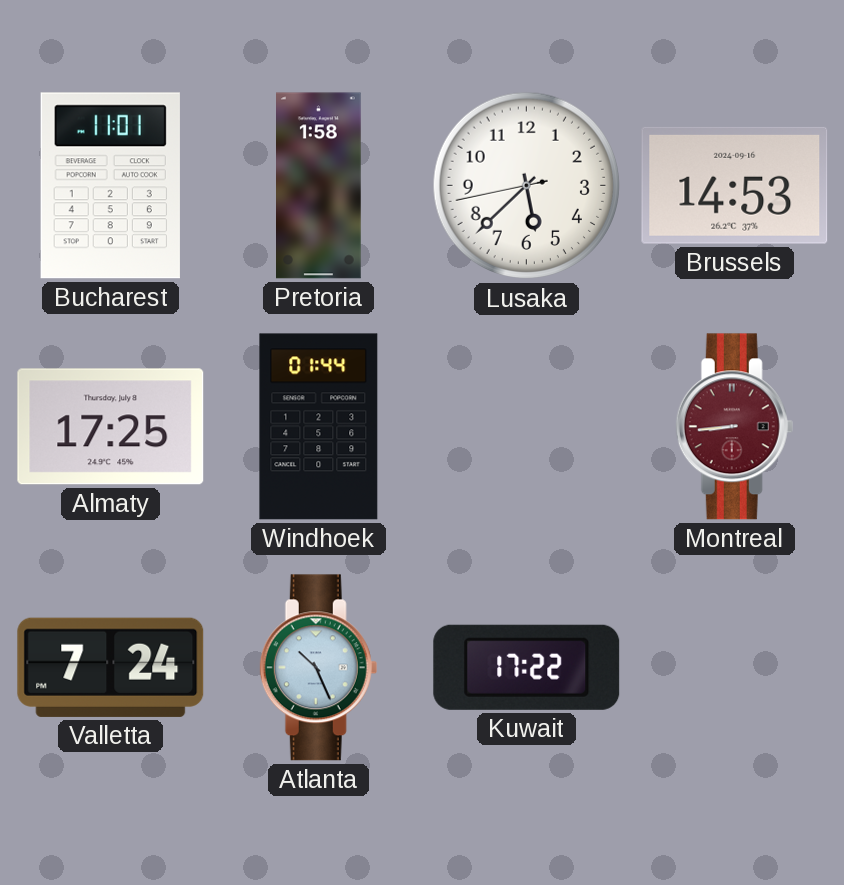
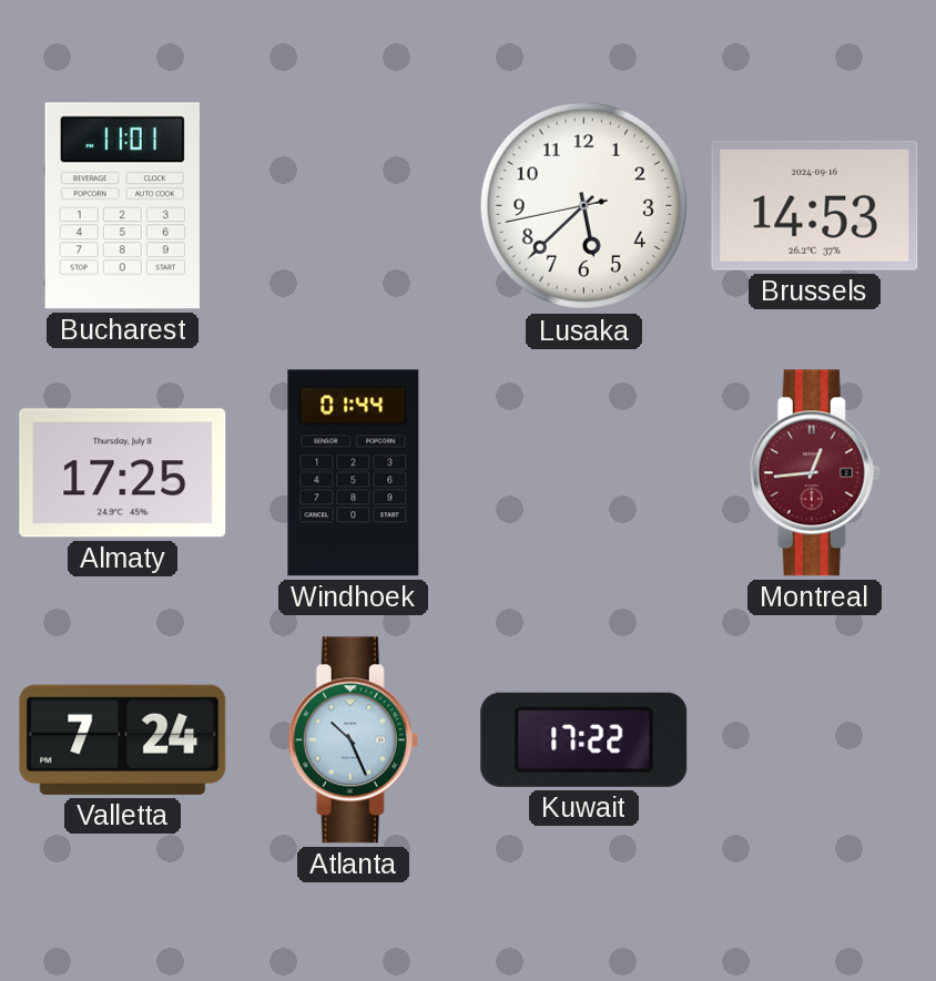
Pretoria: 1:58 -> none
Montreal: 8:44 -> 12:44
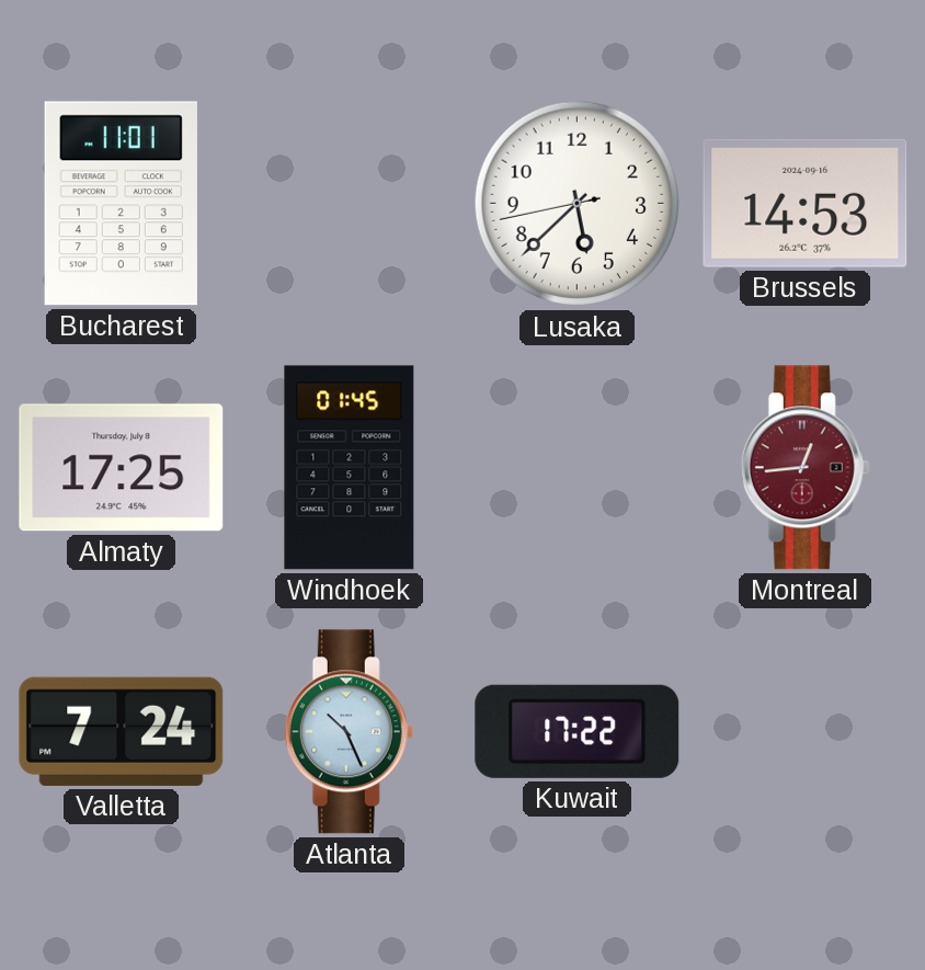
Windhoek: 01:44 -> 01:45
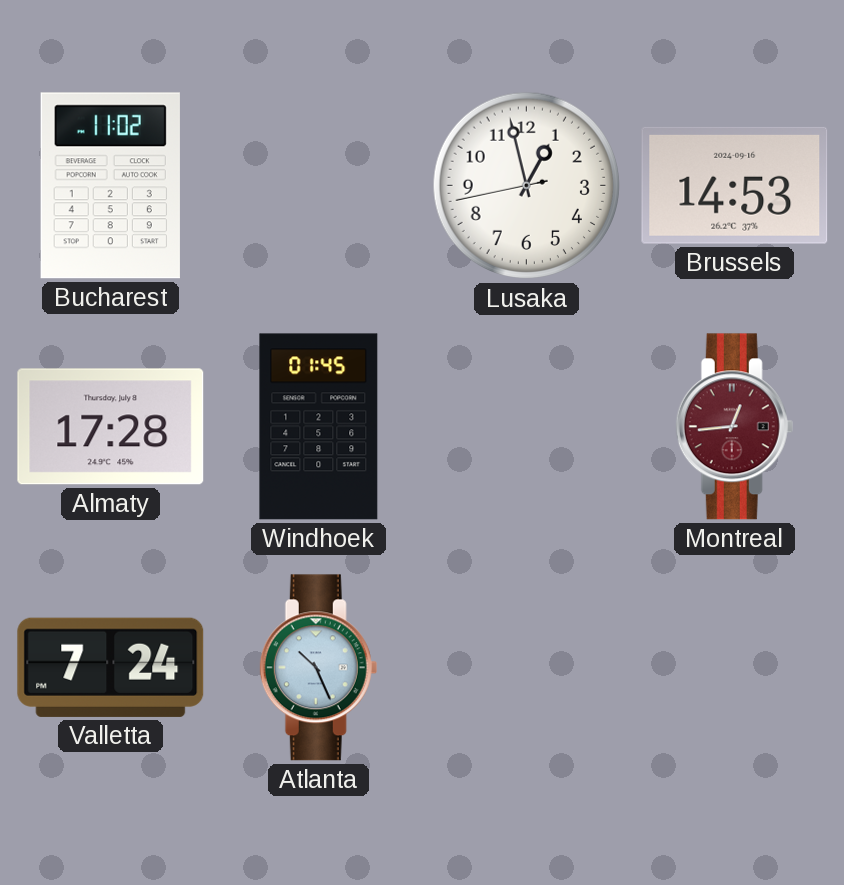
Bucharest: 11:01 -> 11:02
Lusaka: 5:37 -> 12:57
Almaty: 17:25 -> 17:28
Kuwait: 17:22 -> none
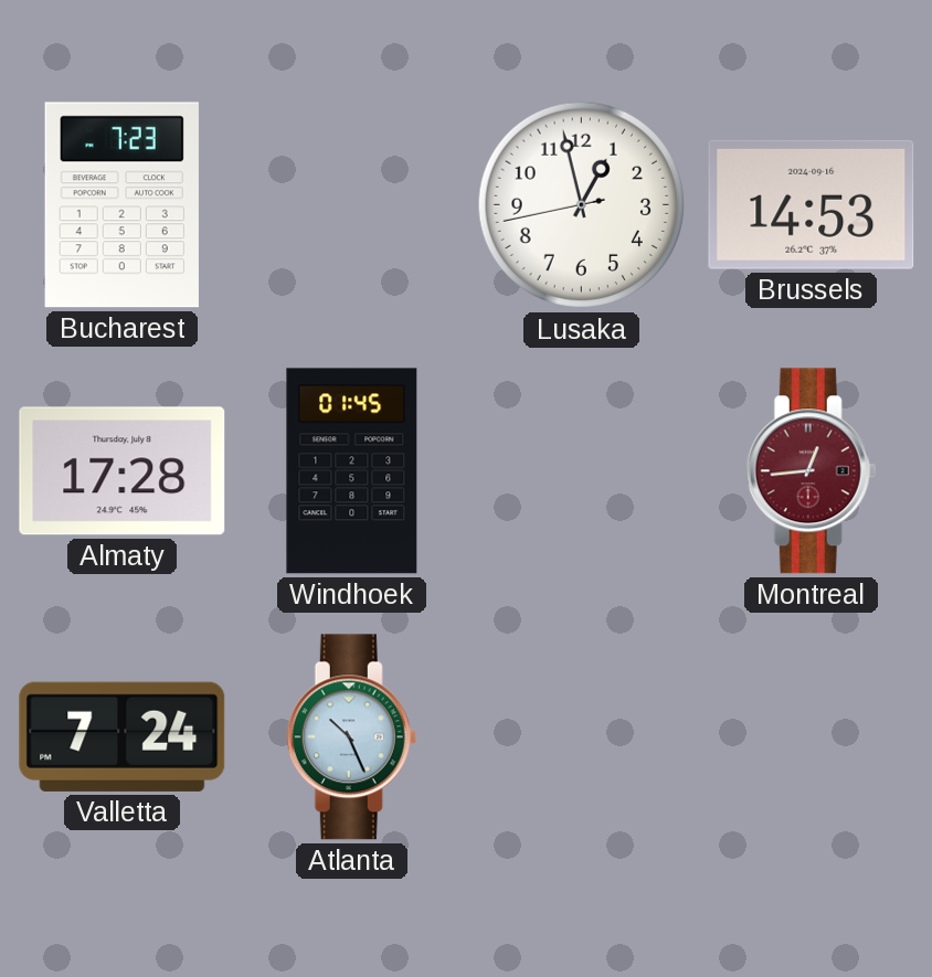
Bucharest: 11:02 -> 7:23
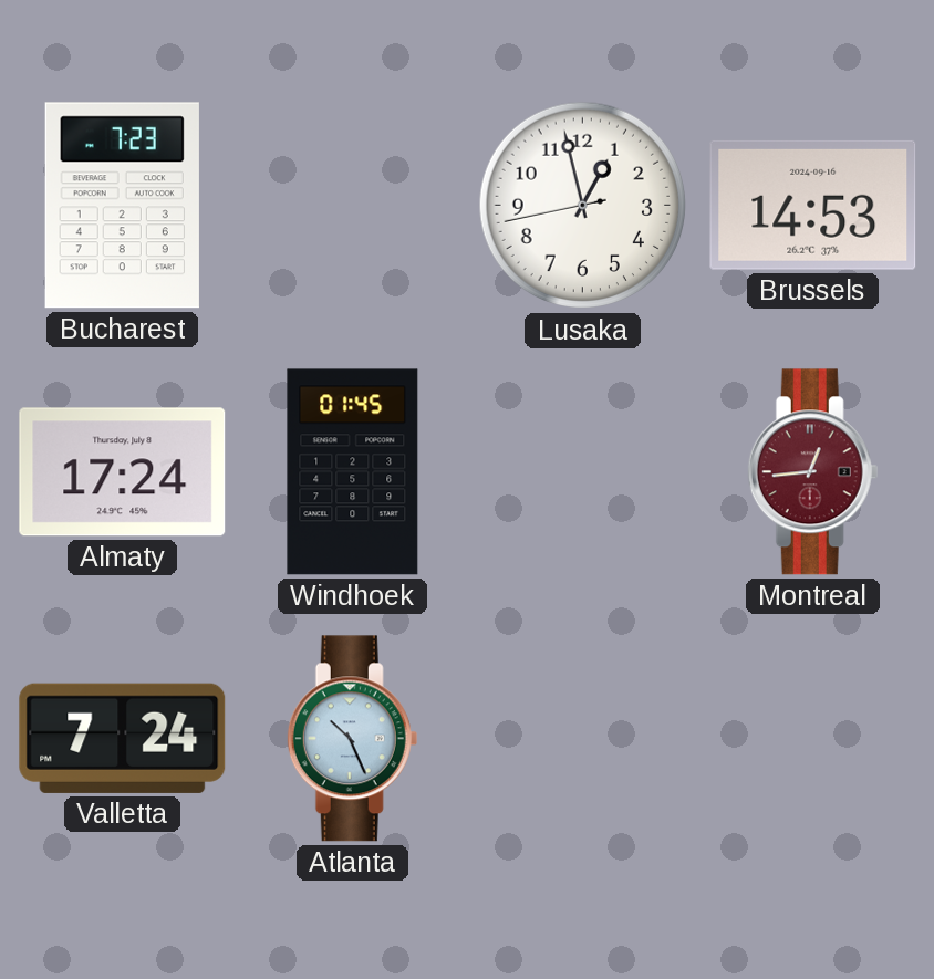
Almaty: 17:28 -> 17:24
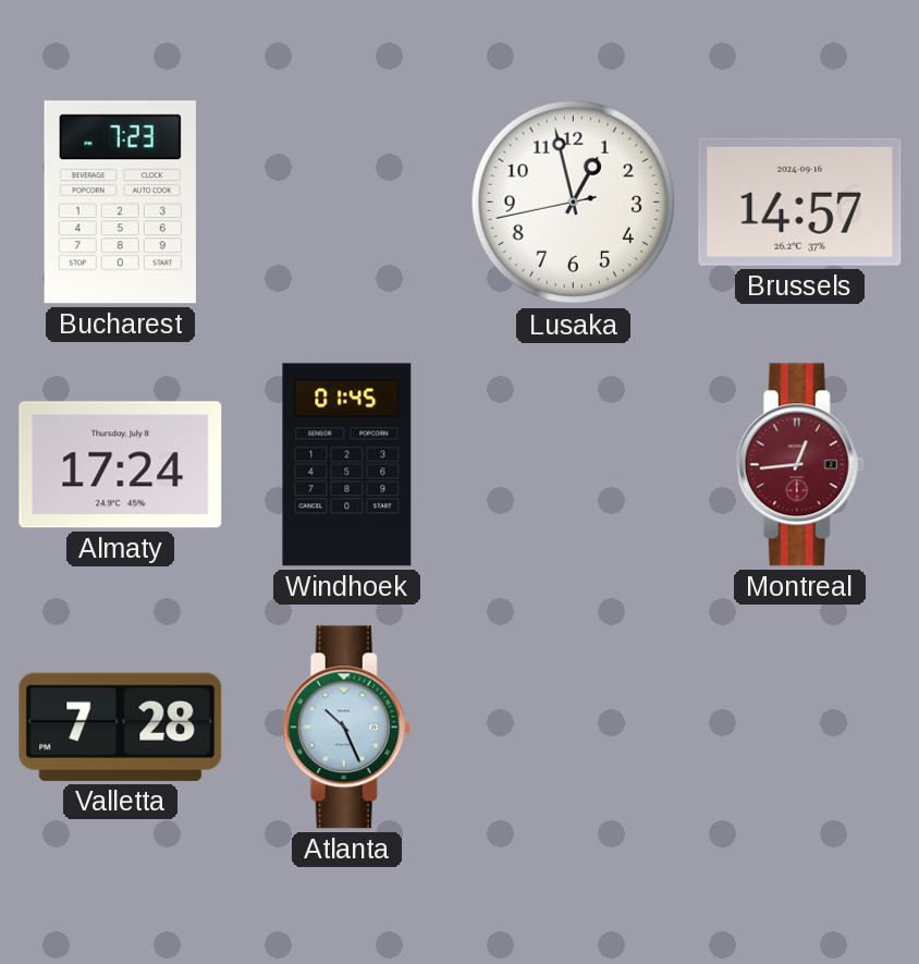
Brussels: 14:53 -> 14:57
Valletta: 7:24 -> 7:28
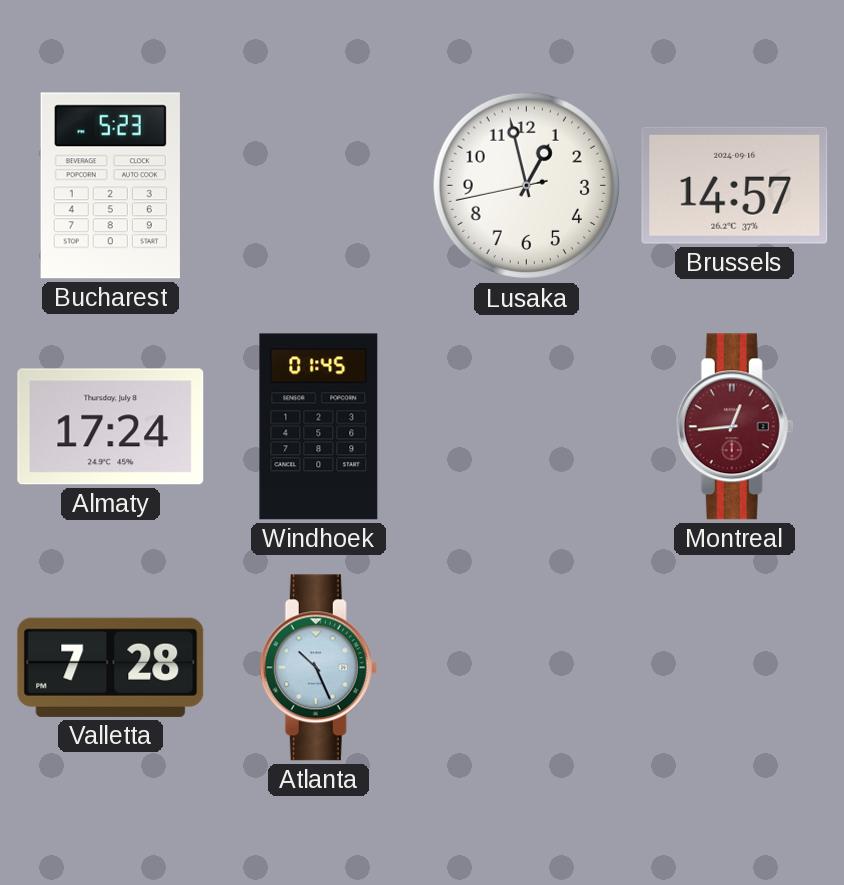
Bucharest: 7:23 -> 5:23
